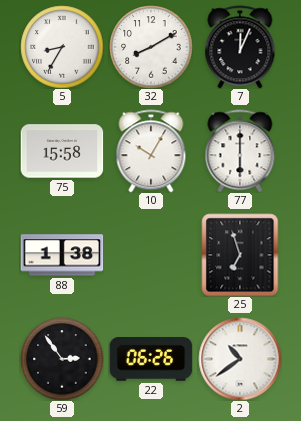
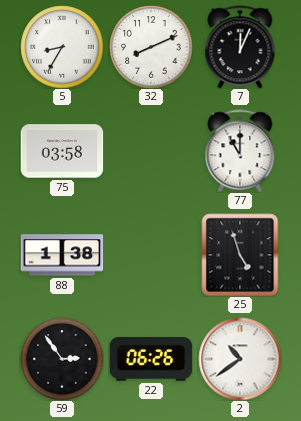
32: 8:10 -> 8:11
75: 15:58 -> 03:58
10: 10:05 -> none
77: 6:00 -> 11:00
25: 6:57 -> 4:57
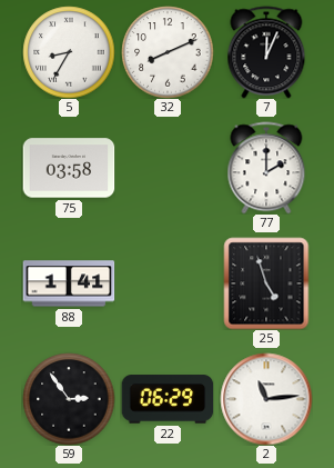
77: 11:00 -> 2:00
88: 1:38 -> 1:41
22: 06:26 -> 06:29
2: 10:39 -> 11:14
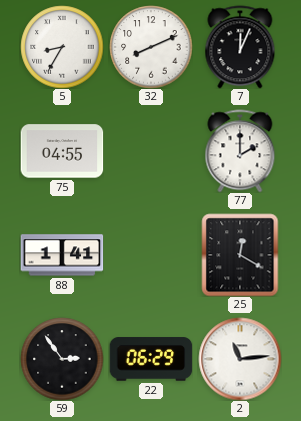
75: 03:58 -> 04:55
25: 4:57 -> 12:20
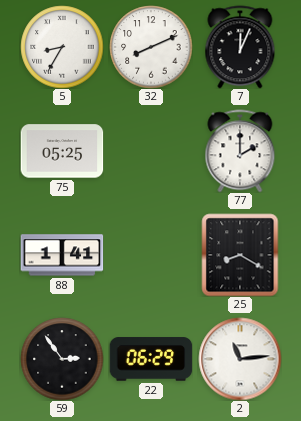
75: 04:55 -> 05:25
25: 12:20 -> 8:20
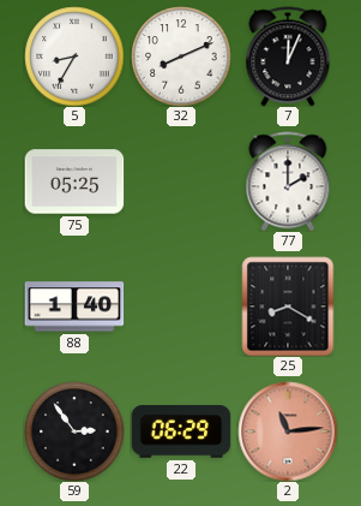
88: 1:41 -> 1:40
2 dial: white -> salmon
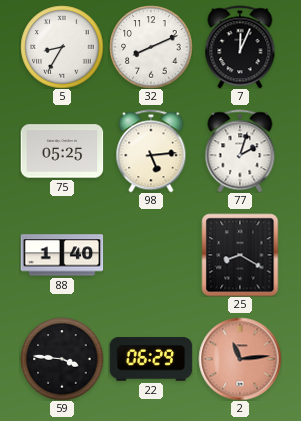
98: none -> 5:14
77: 2:00 -> 2:03
59: 2:54 -> 3:46
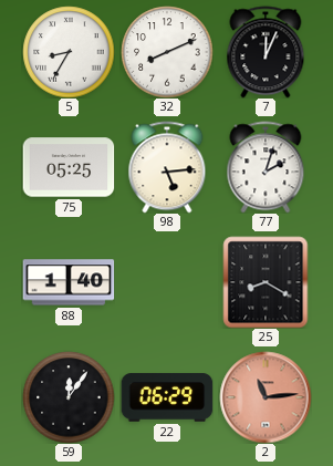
59: 3:46 -> 12:06
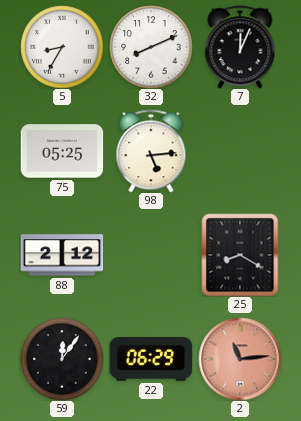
77: 2:03 -> none
88: 1:40 -> 2:12
